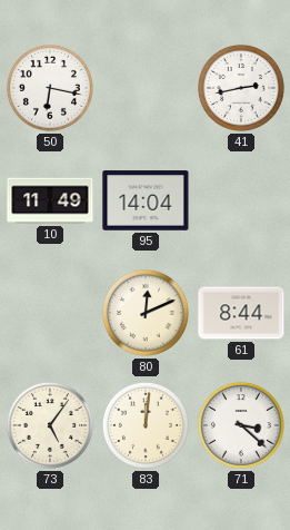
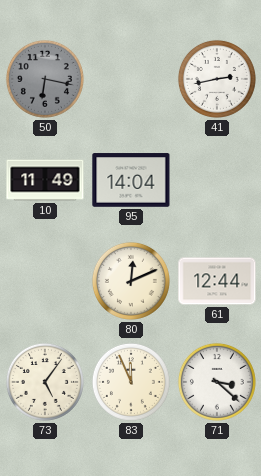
50 dial: white -> grey
61: 8:44 -> 12:44
83: 12:01 -> 11:56
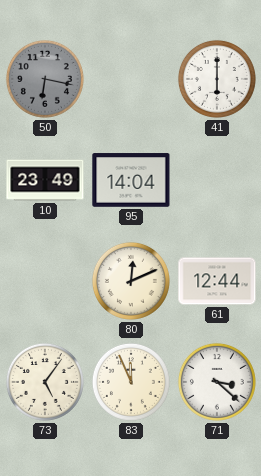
41: 2:43 -> 6:00
10: 11:49 -> 23:49
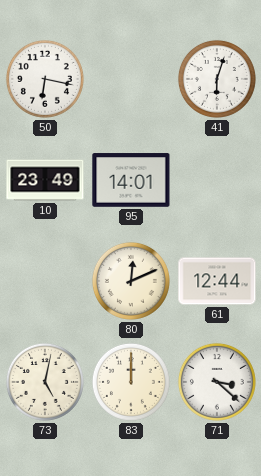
50 dial: grey -> white
41: 6:00 -> 6:03
95: 14:04 -> 14:01
73: 5:06 -> 5:02
83: 11:56 -> 12:00
